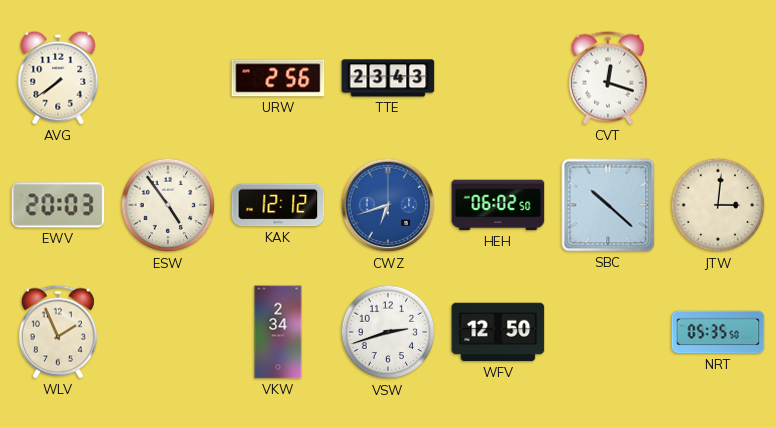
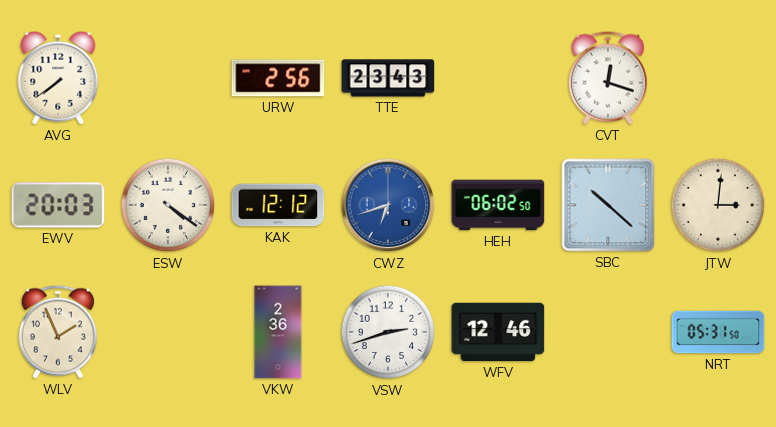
ESW: 4:54 -> 4:21
VKW: 2:34 -> 2:36
WFV: 12:50 -> 12:46
NRT: 05:35 -> 05:31
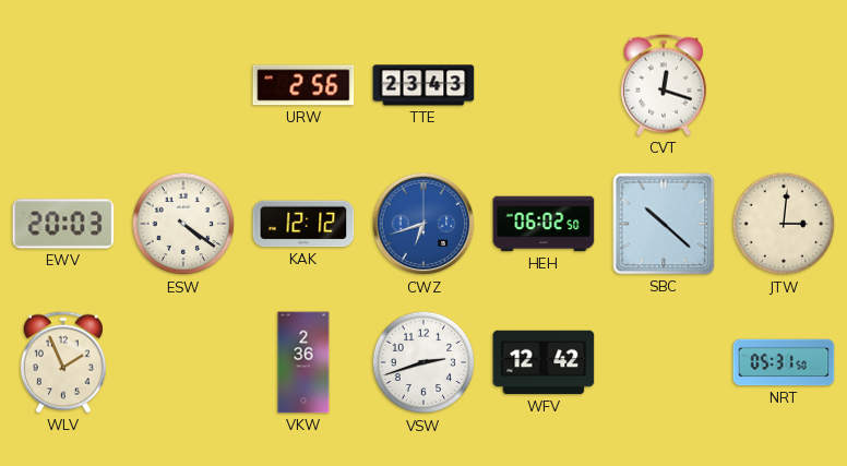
AVG: 7:39 -> none
WFV: 12:46 -> 12:42
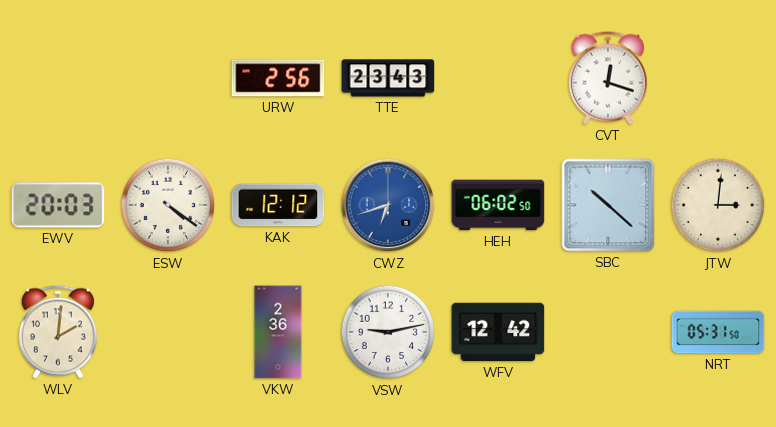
WLV: 1:56 -> 2:01
VSW: 2:42 -> 9:13
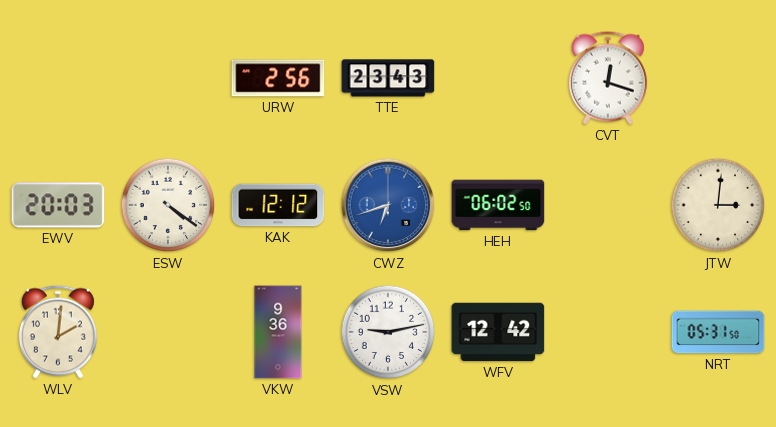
SBC: 10:22 -> none
VKW: 2:36 -> 9:36
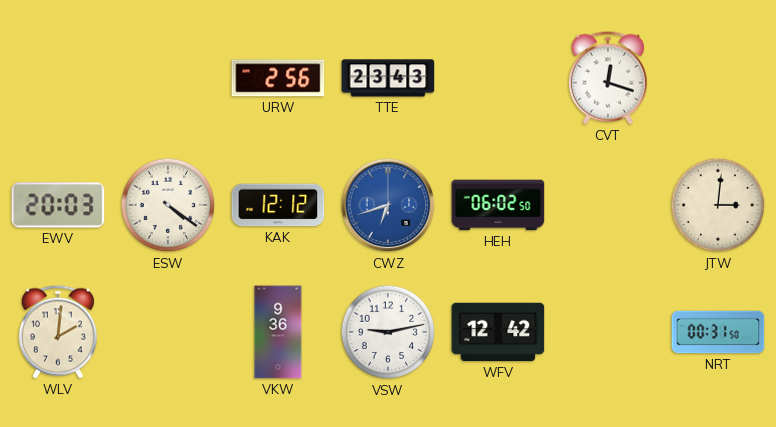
NRT: 05:31 -> 00:31
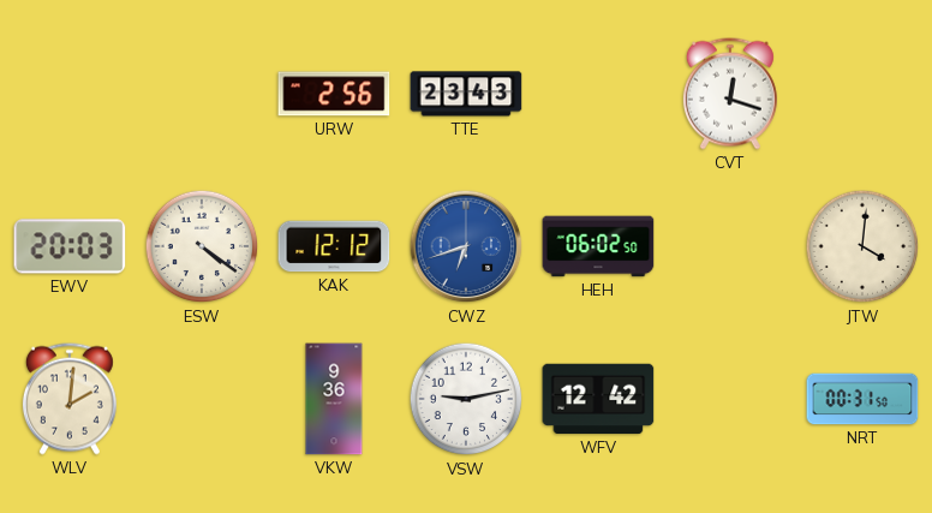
JTW: 3:01 -> 4:01
